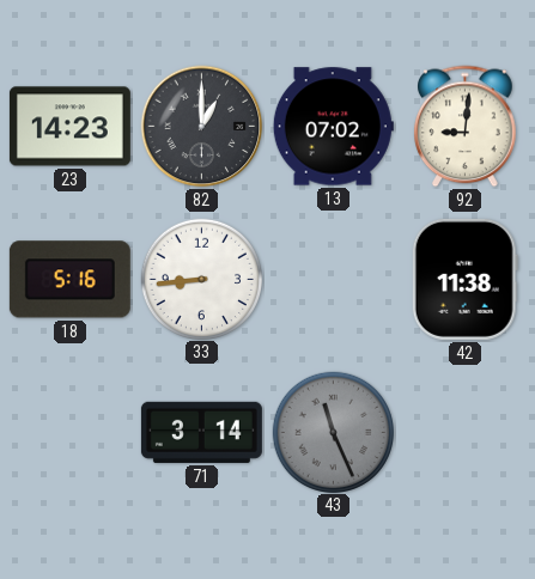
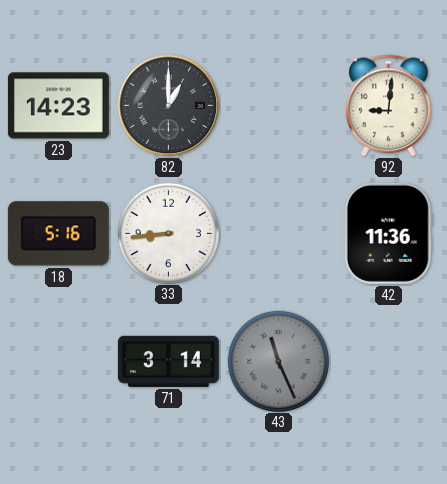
13: 07:02 -> none
42: 11:38 -> 11:36
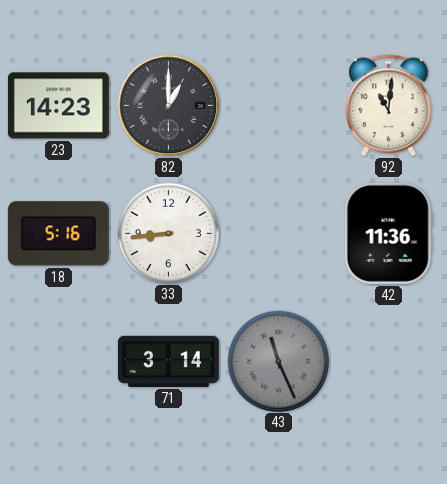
92: 9:01 -> 11:01
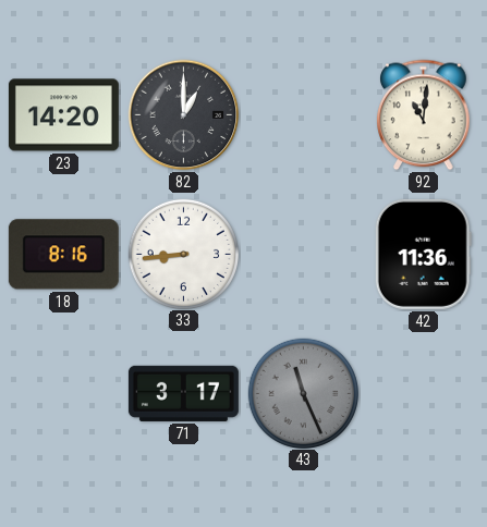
23: 14:23 -> 14:20
18: 5:16 -> 8:16
71: 3:14 -> 3:17
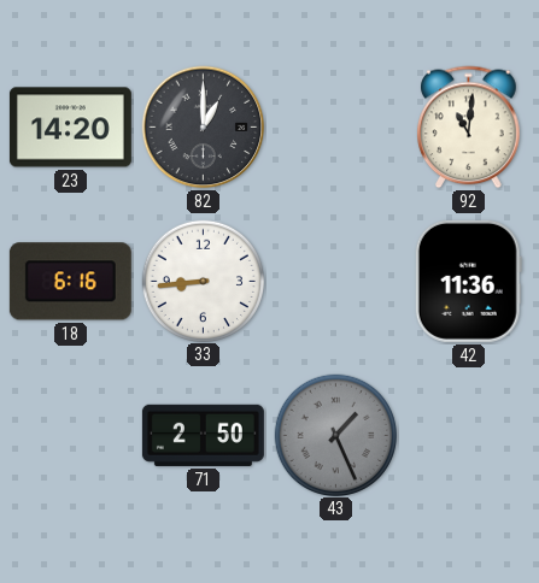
18: 8:16 -> 6:16
71: 3:17 -> 2:50
43: 11:26 -> 1:26
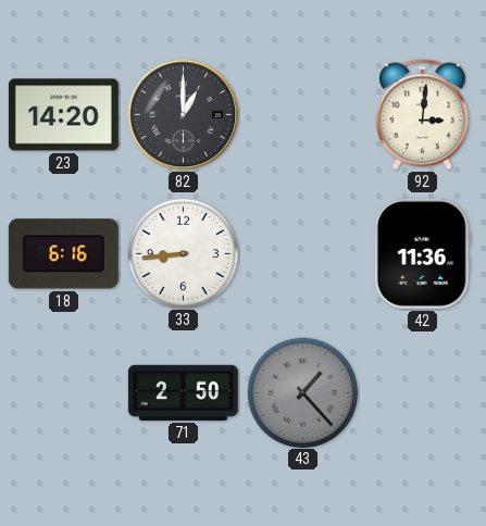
92: 11:01 -> 3:01
43: 1:26 -> 1:23
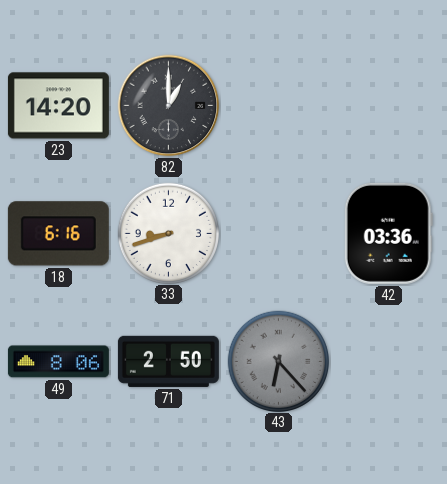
92: 3:01 -> none
33: 8:44 -> 8:42
42: 11:36 -> 03:36
49: none -> 8:06
43: 1:23 -> 6:23
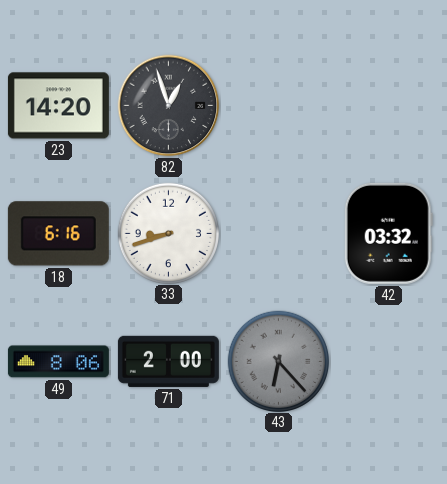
82: 1:00 -> 12:57
42: 03:36 -> 03:32
71: 2:50 -> 2:00
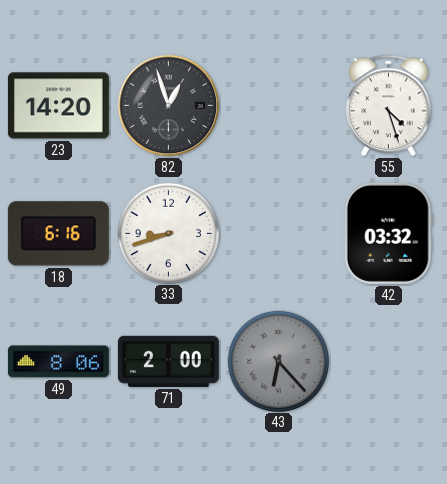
55: none -> 4:27
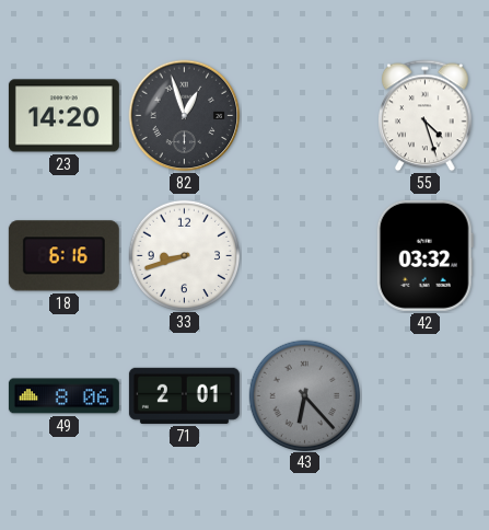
71: 2:00 -> 2:01
